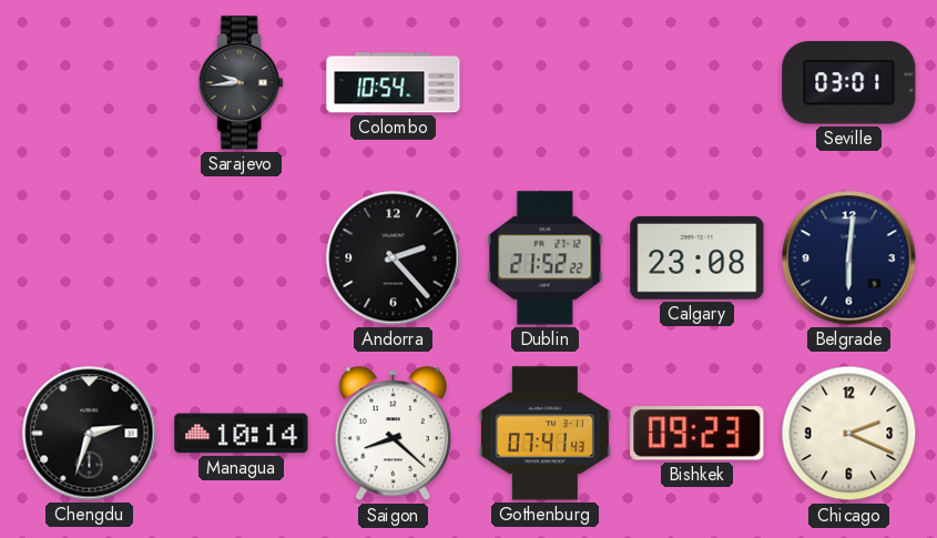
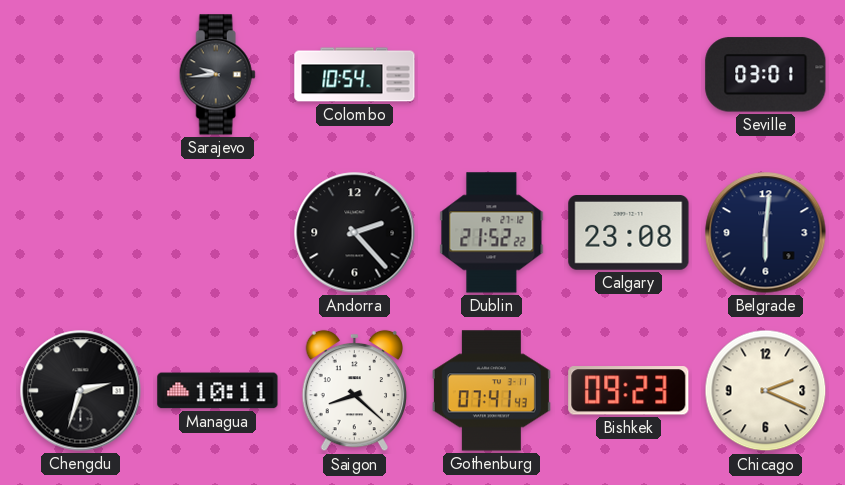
Managua: 10:14 -> 10:11
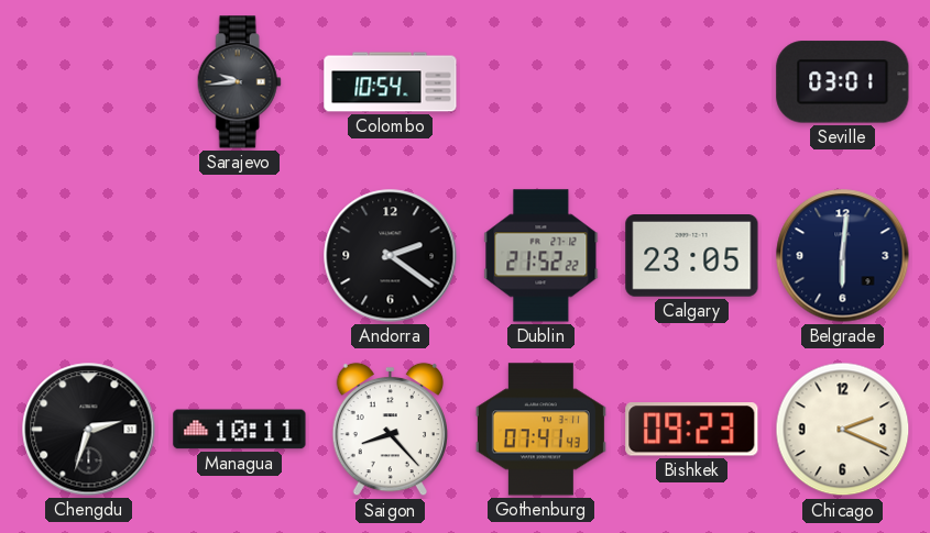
Andorra: 2:23 -> 2:21
Calgary: 23:08 -> 23:05
Saigon: 8:22 -> 8:23
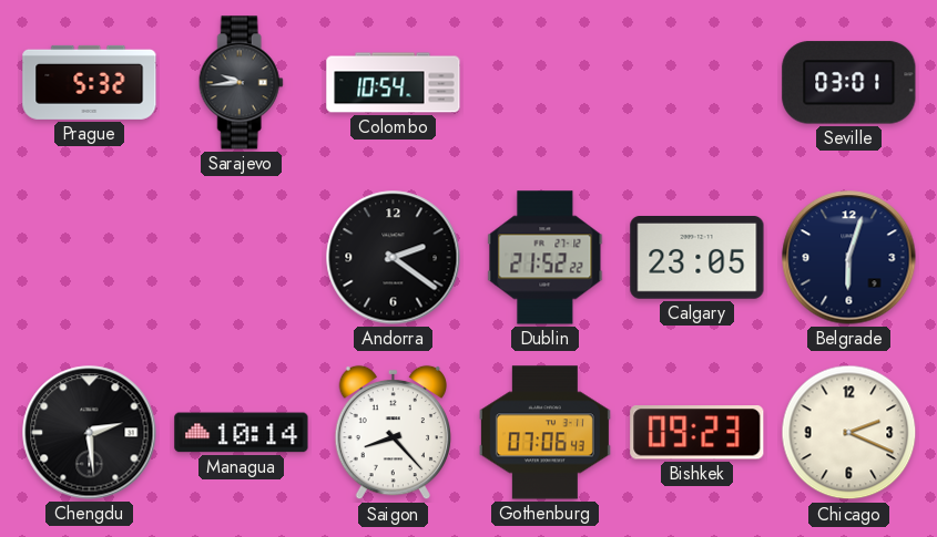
Prague: none -> 5:32
Belgrade: 6:01 -> 6:03
Chengdu: 2:33 -> 2:29
Managua: 10:11 -> 10:14
Gothenburg: 07:41 -> 07:06
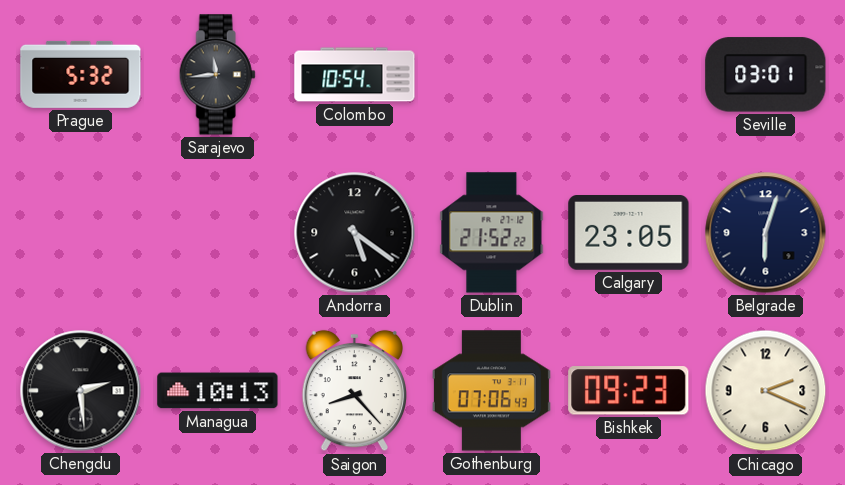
Sarajevo: 9:44 -> 11:44
Andorra: 2:21 -> 5:21
Managua: 10:14 -> 10:13
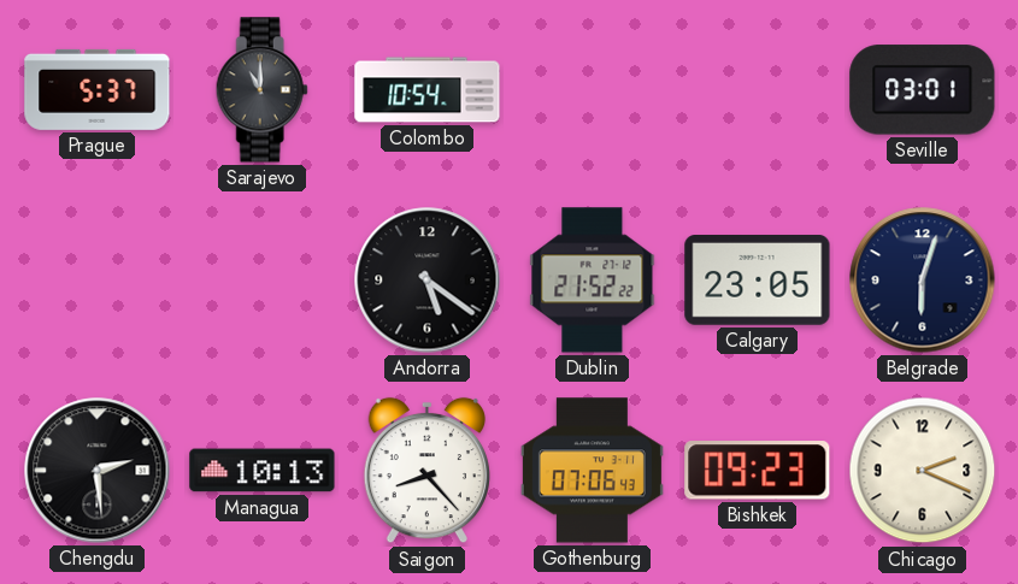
Prague: 5:32 -> 5:37
Sarajevo: 11:44 -> 11:00
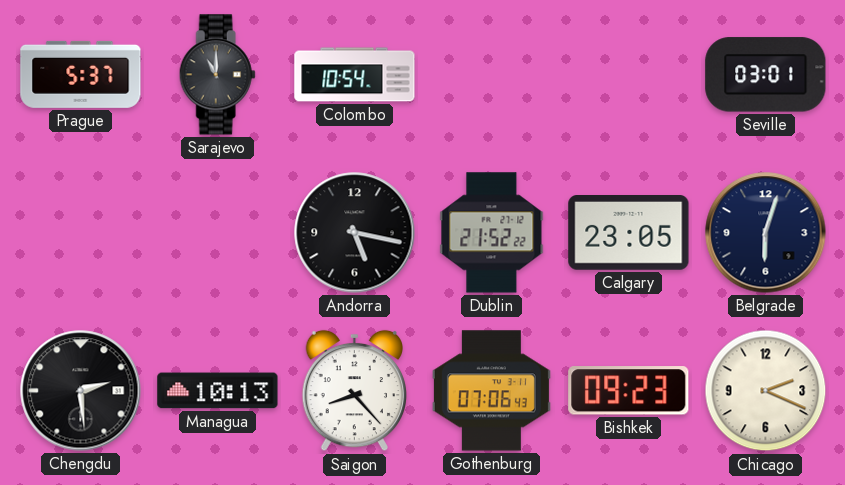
Andorra: 5:21 -> 5:17
